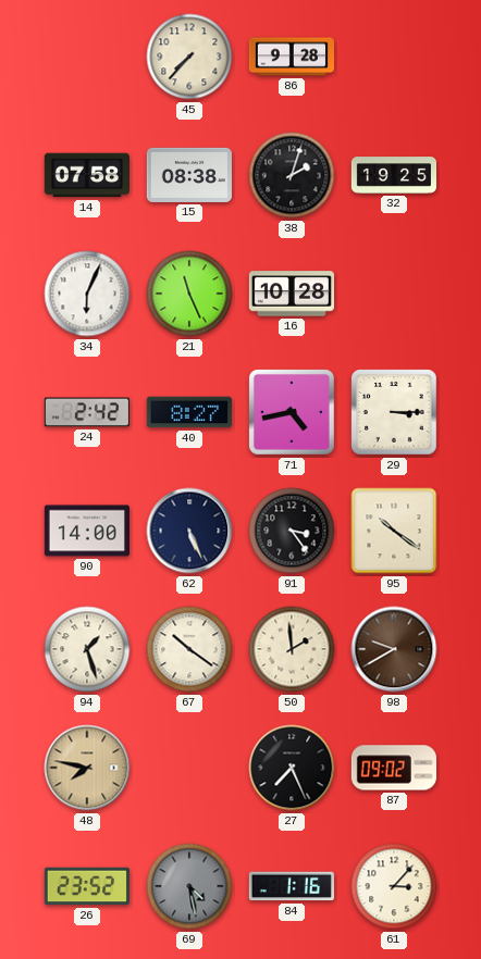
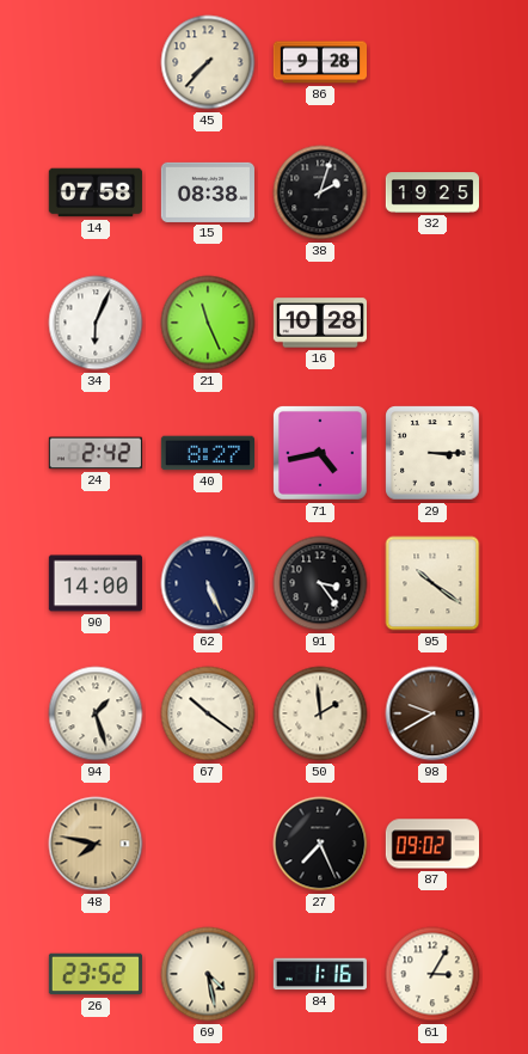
69 dial: grey -> cream
61: 3:07 -> 3:05
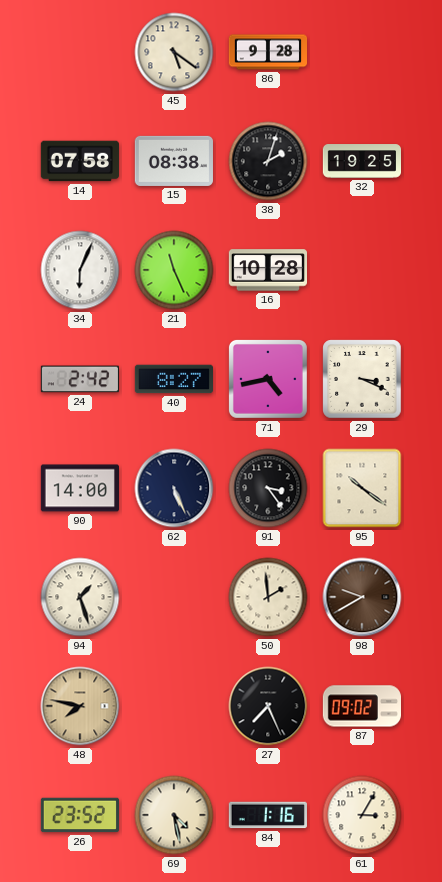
45: 7:37 -> 5:21
29: 3:15 -> 3:19
67: 10:21 -> none
